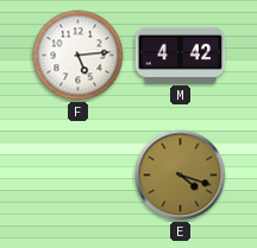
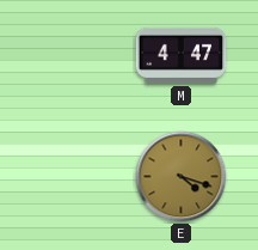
F: 5:14 -> none
M: 4:42 -> 4:47
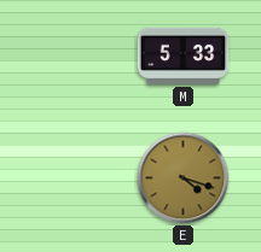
M: 4:47 -> 5:33
